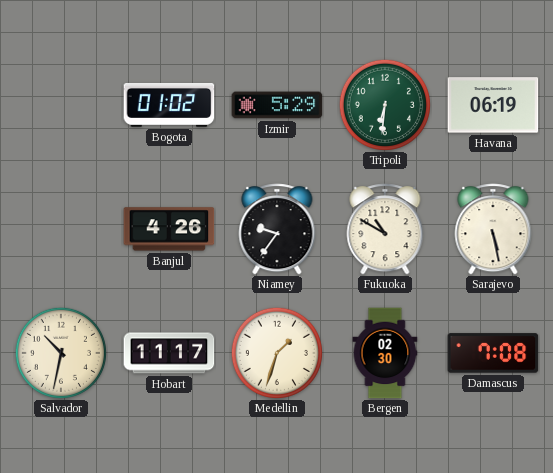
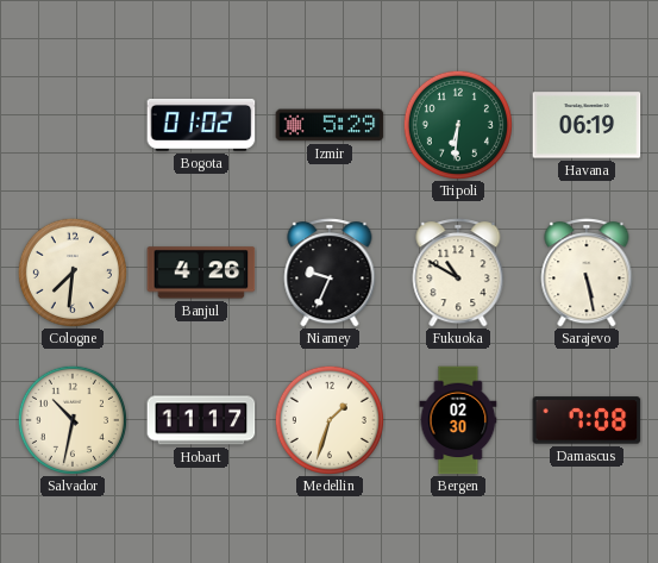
Cologne: none -> 7:31
Niamey: 9:36 -> 9:34
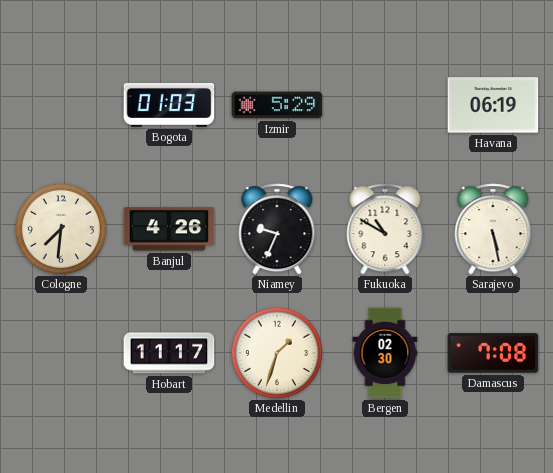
Bogota: 01:02 -> 01:03
Tripoli: 6:31 -> none
Salvador: 10:32 -> none
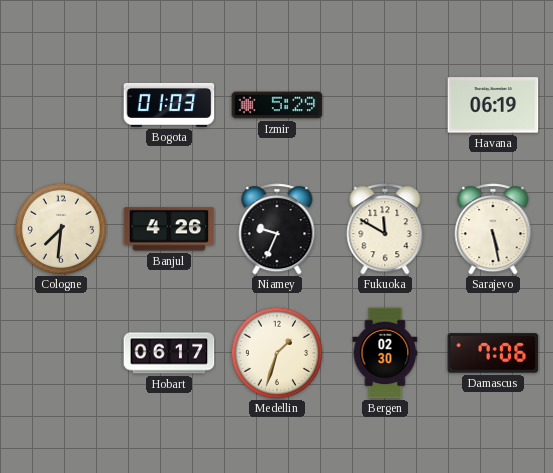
Fukuoka: 10:50 -> 11:50
Hobart: 11:17 -> 06:17
Damascus: 7:08 -> 7:06
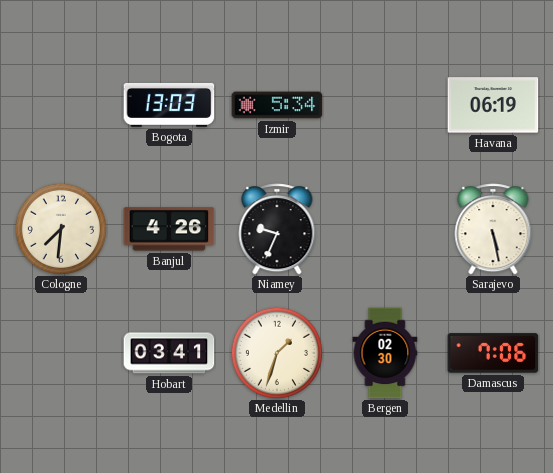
Bogota: 01:03 -> 13:03
Izmir: 5:29 -> 5:34
Fukuoka: 11:50 -> none
Hobart: 06:17 -> 03:41
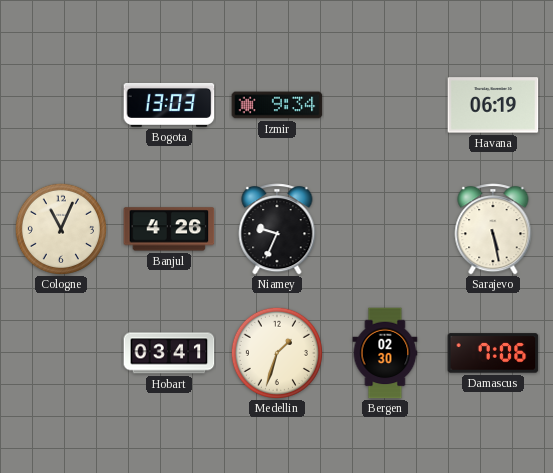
Izmir: 5:34 -> 9:34
Cologne: 7:31 -> 11:04
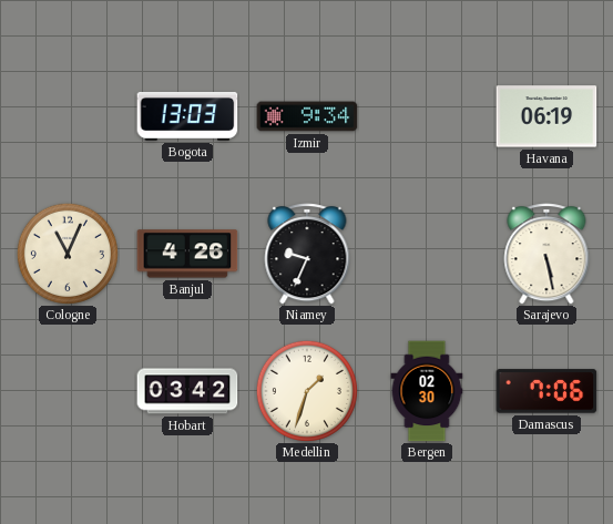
Hobart: 03:41 -> 03:42
